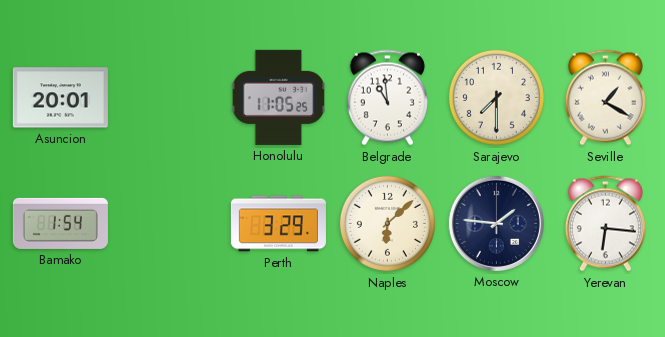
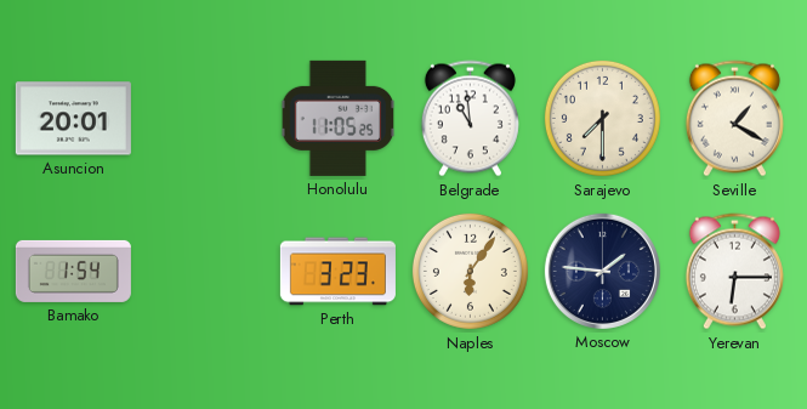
Perth: 3:29 -> 3:23
Naples: 6:08 -> 6:06
Yerevan: 6:16 -> 6:15
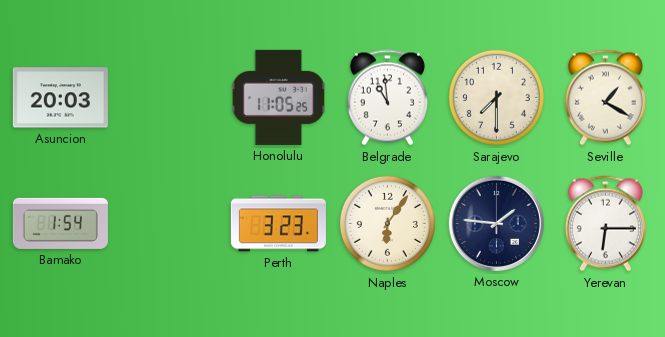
Asuncion: 20:01 -> 20:03
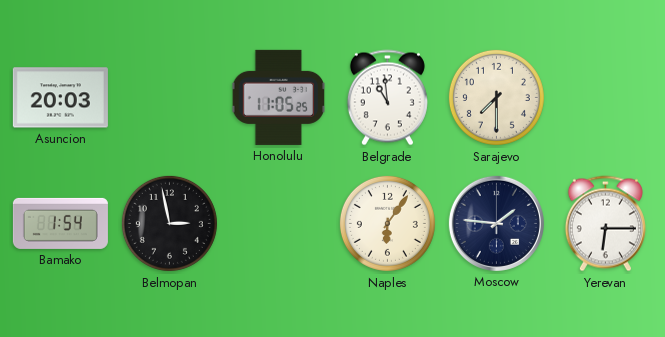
Seville: 1:20 -> none
Belmopan: none -> 2:58
Perth: 3:23 -> none
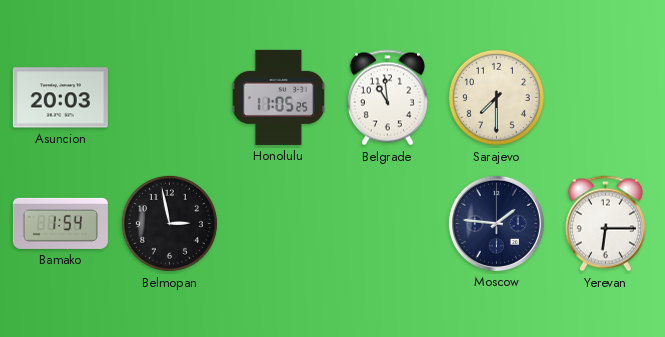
Naples: 6:06 -> none
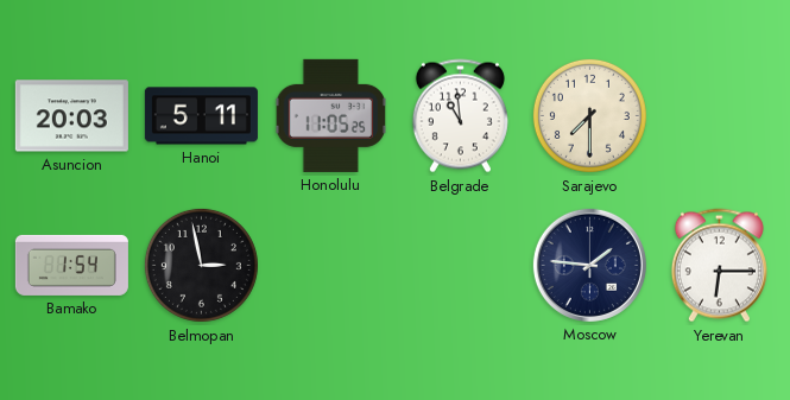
Hanoi: none -> 5:11
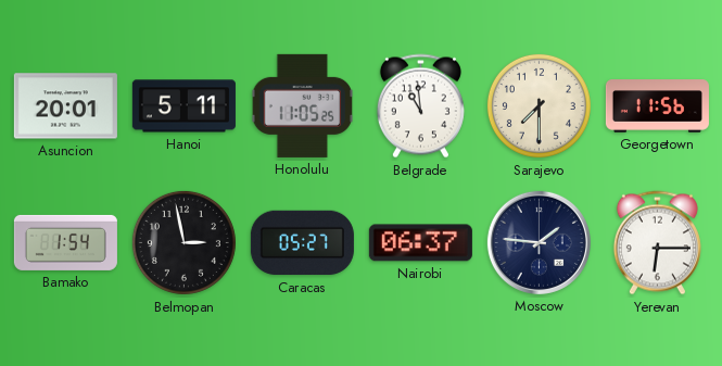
Asuncion: 20:03 -> 20:01
Georgetown: none -> 11:56
Caracas: none -> 05:27
Nairobi: none -> 06:37
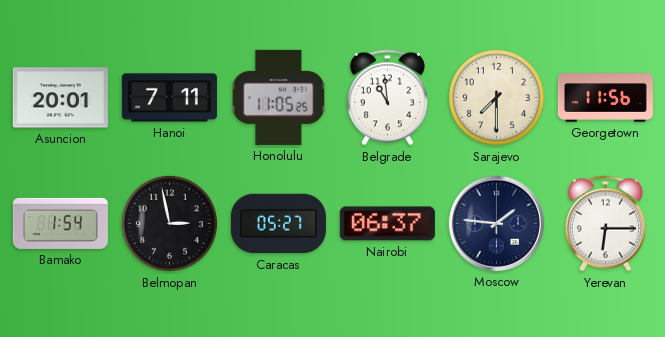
Hanoi: 5:11 -> 7:11
